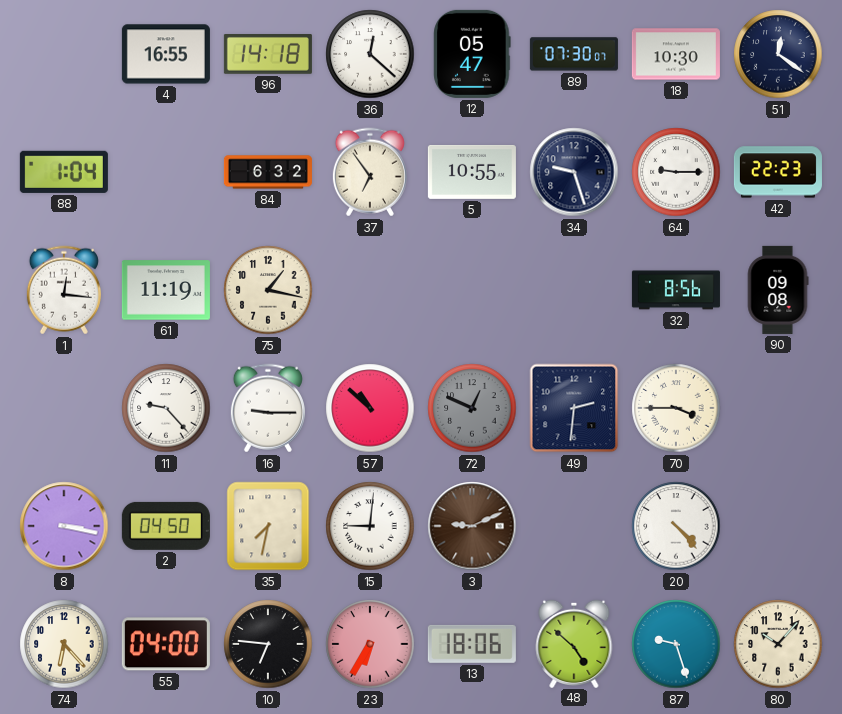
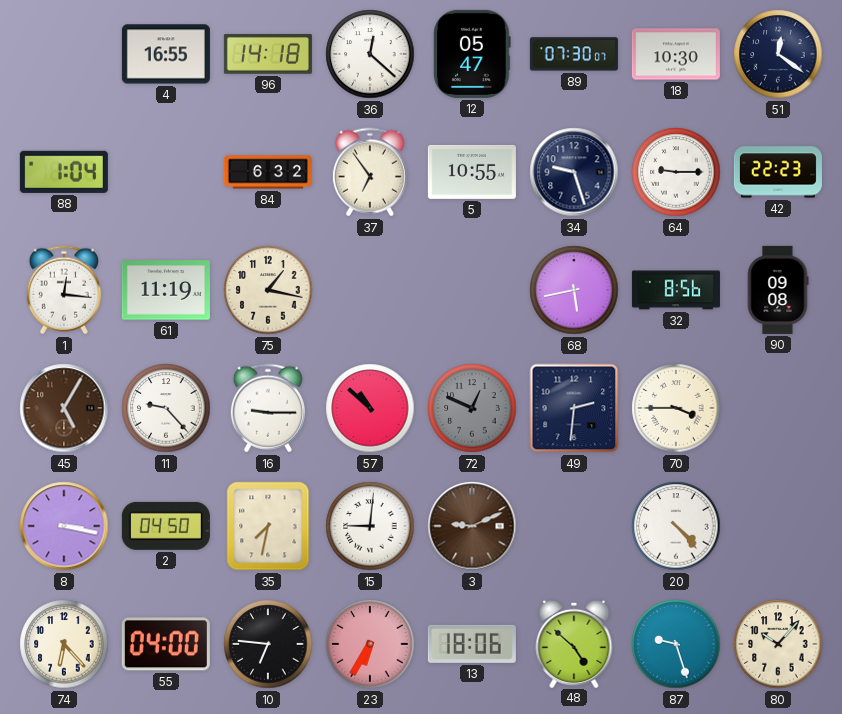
68: none -> 5:43
45: none -> 5:05
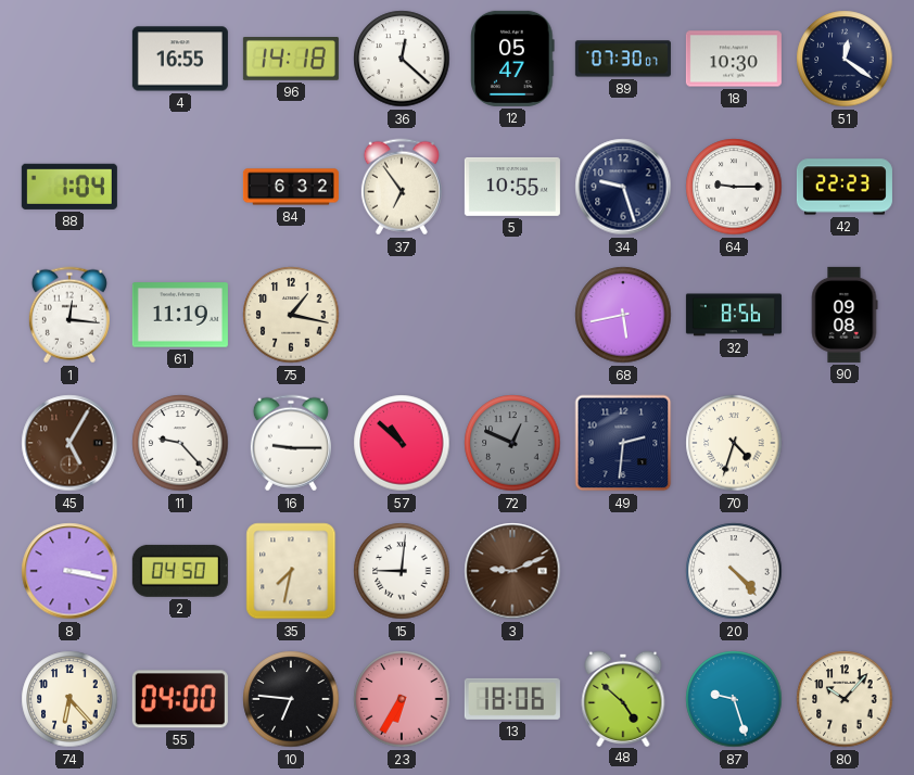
70: 3:45 -> 4:33
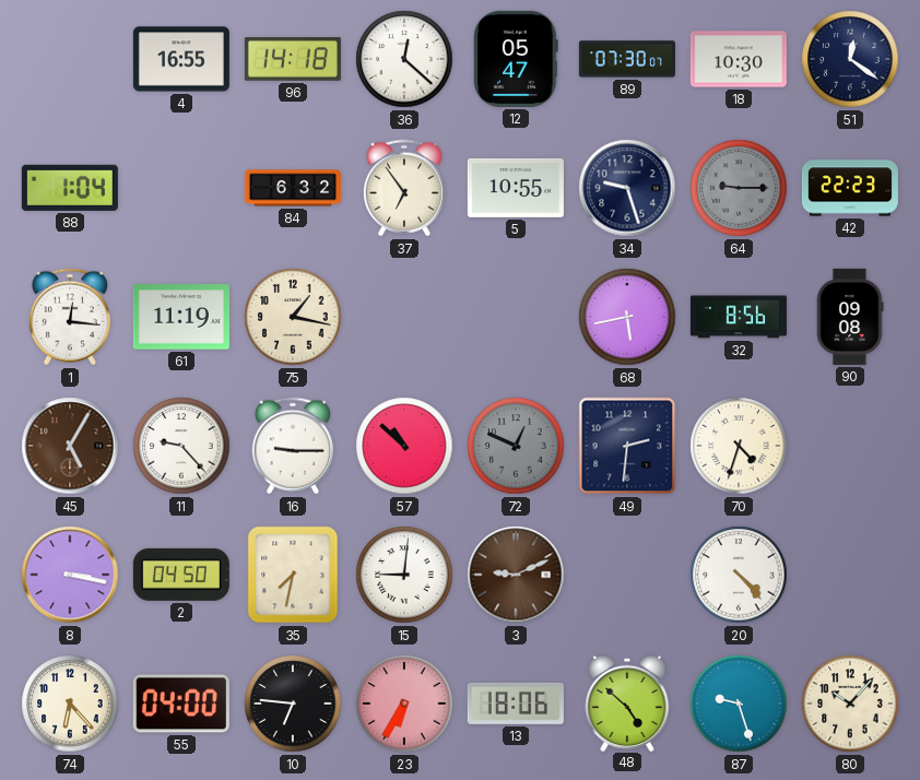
64 dial: white -> grey
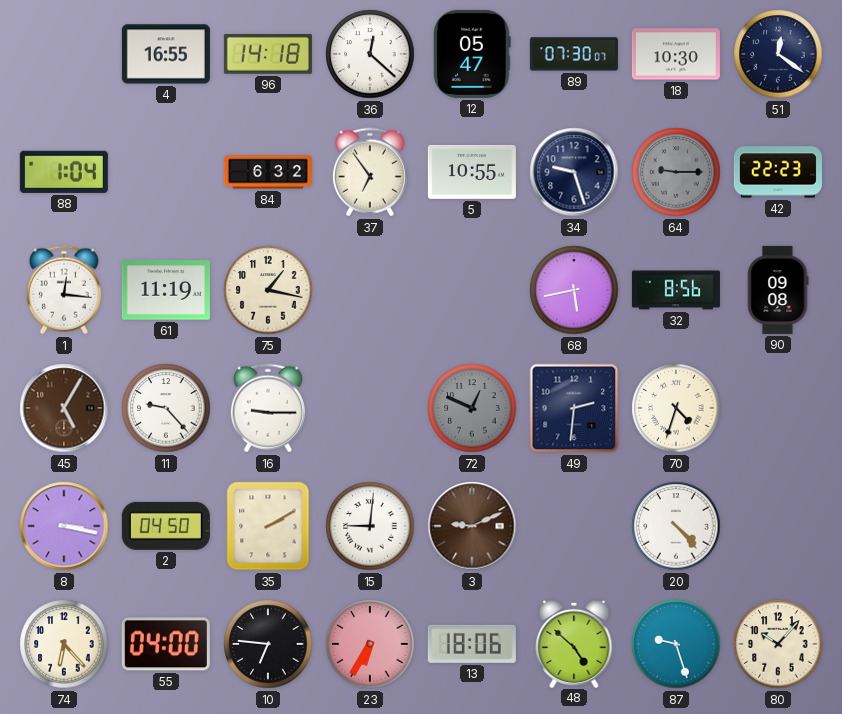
57: 10:52 -> none
35: 7:32 -> 2:10
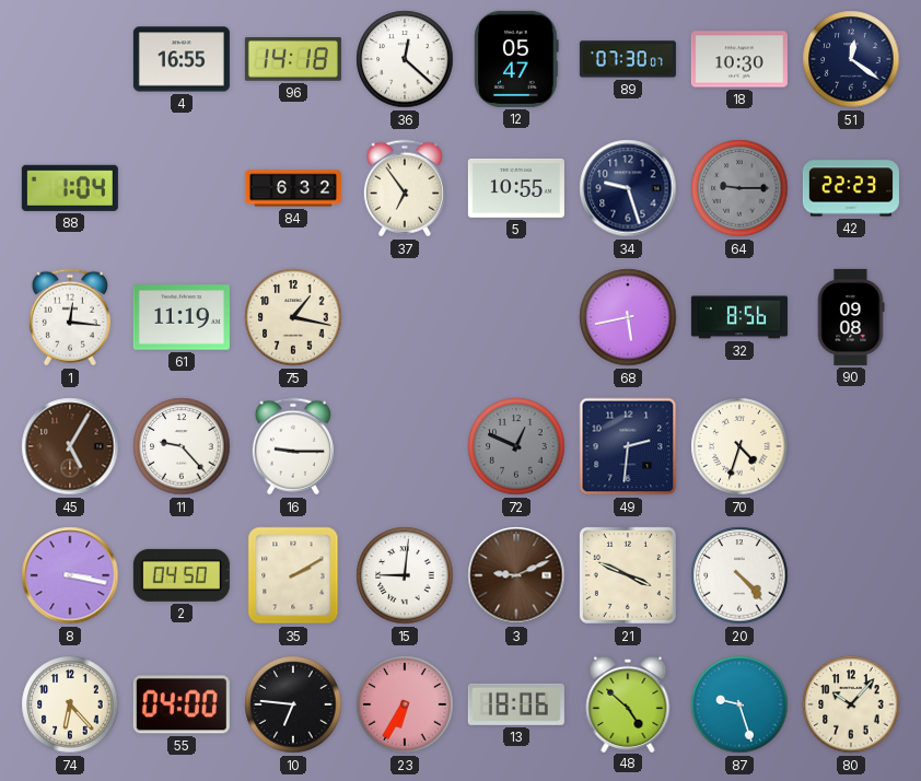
21: none -> 3:49
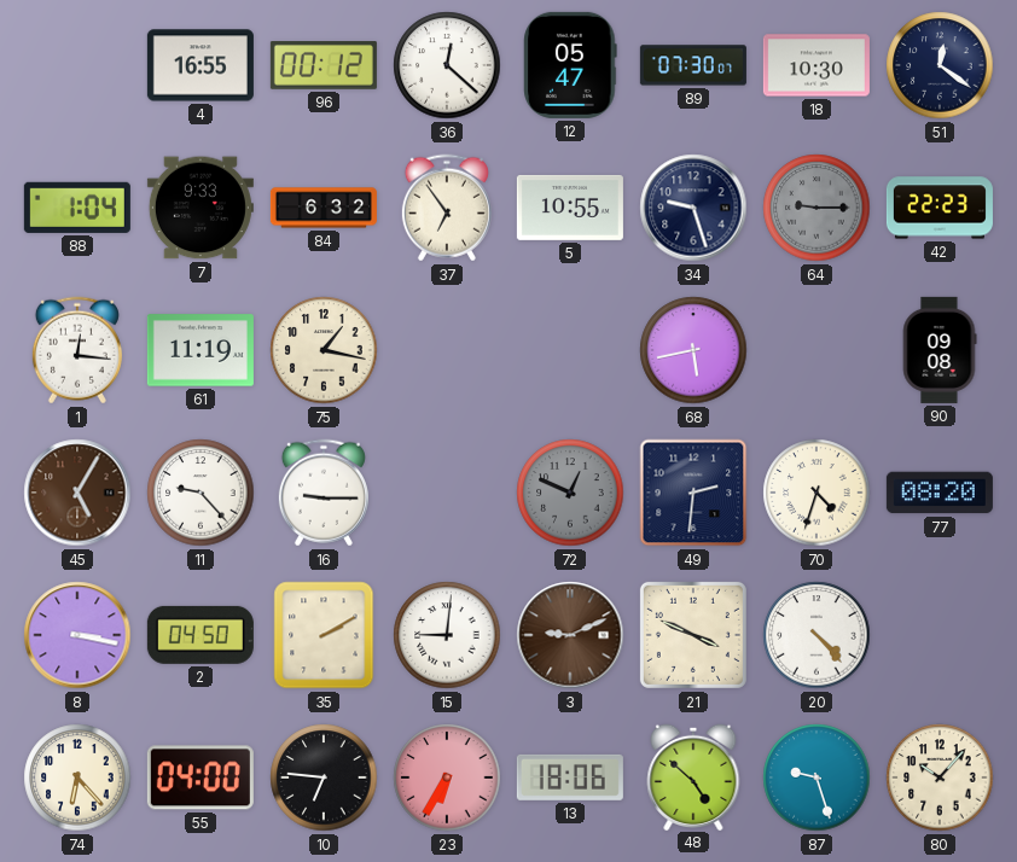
96: 14:18 -> 00:12
7: none -> 9:33
32: 8:56 -> none
77: none -> 08:20
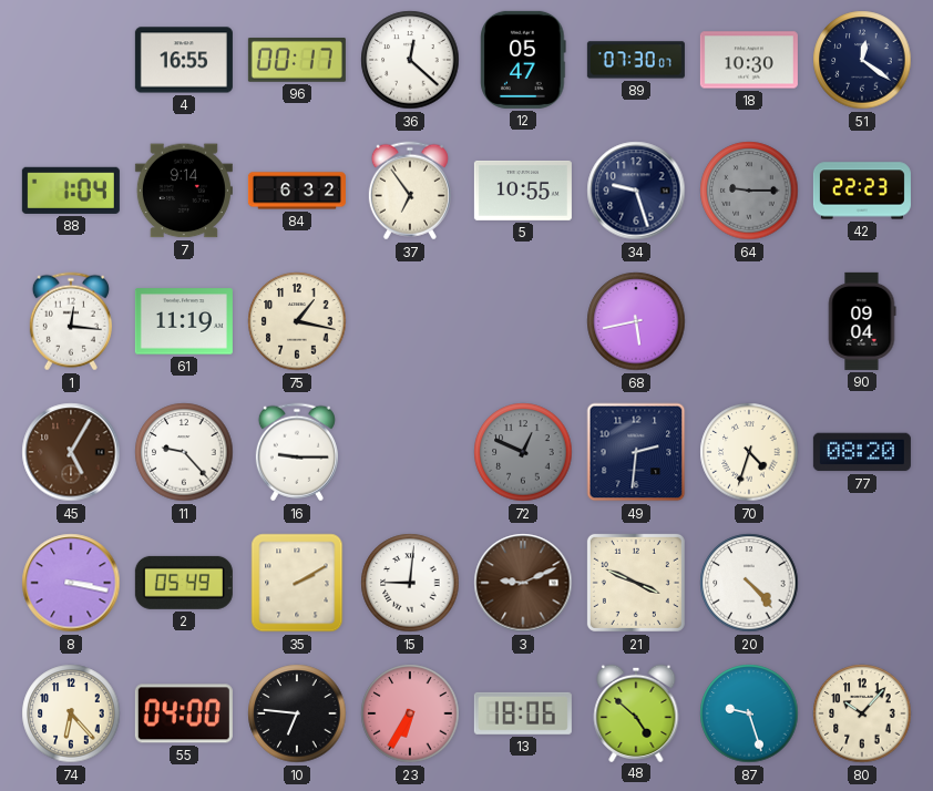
96: 00:12 -> 00:17
7: 9:33 -> 9:14
90: 09:08 -> 09:04
2: 04:50 -> 05:49
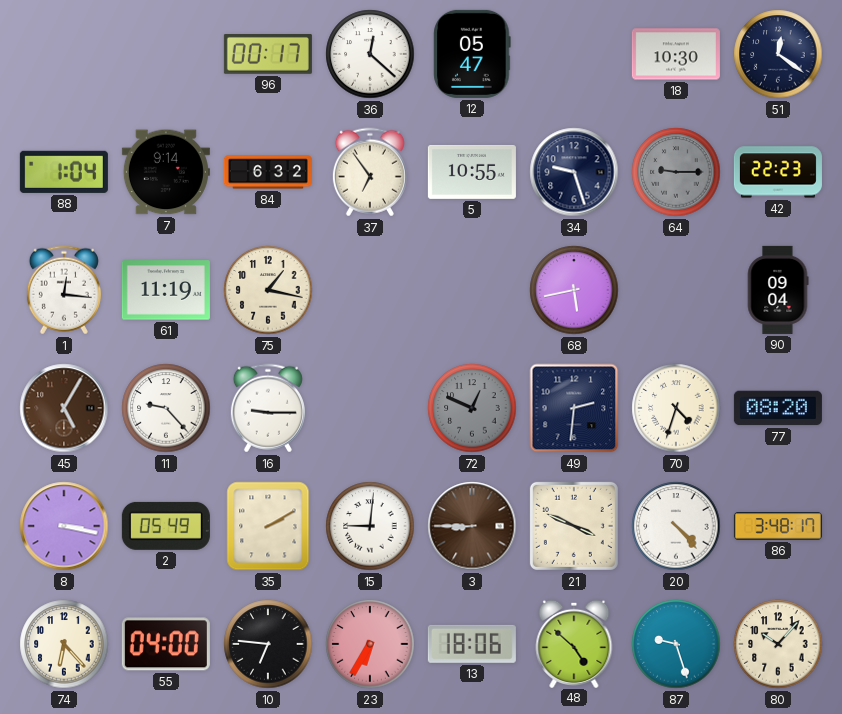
4: 16:55 -> none
89: 07:30 -> none
3: 9:11 -> 8:45
86: none -> 3:48
